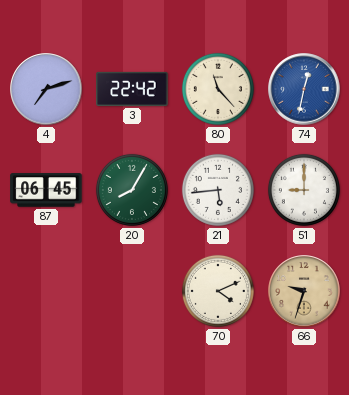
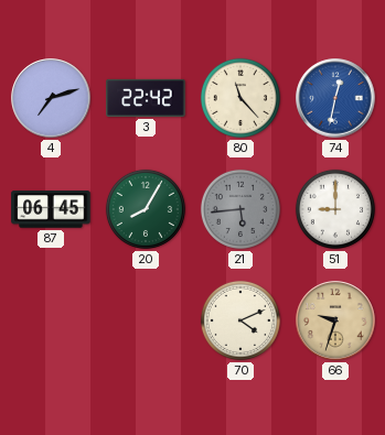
21 dial: white -> grey
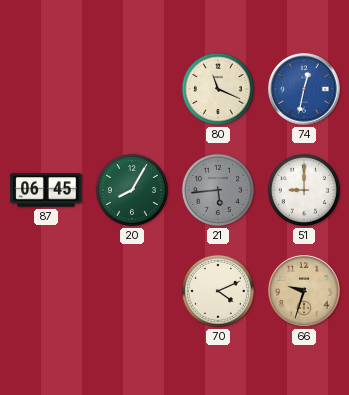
4: 7:12 -> none
3: 22:42 -> none
80: 11:23 -> 11:19
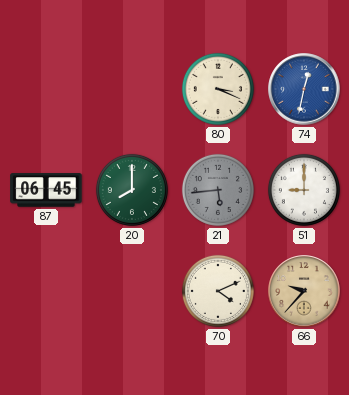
80: 11:19 -> 3:19
20: 8:05 -> 8:00
66: 9:33 -> 9:37
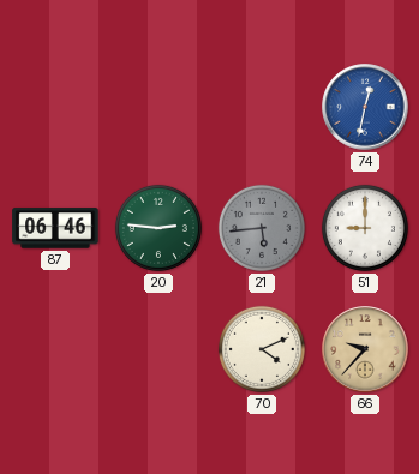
80: 3:19 -> none
87: 06:45 -> 06:46
20: 8:00 -> 2:46
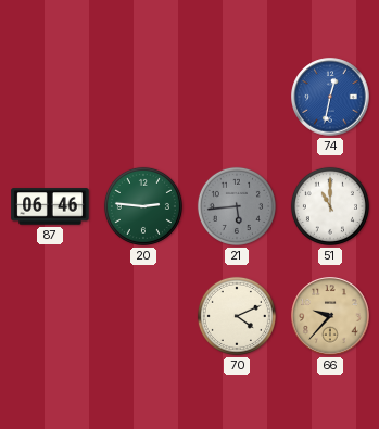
51: 9:00 -> 11:00
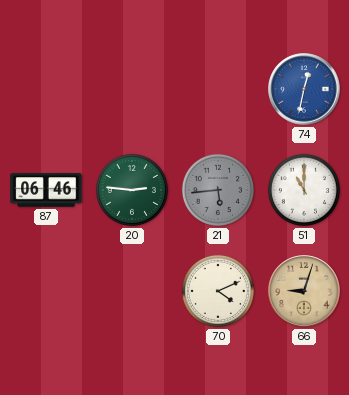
66: 9:37 -> 9:03
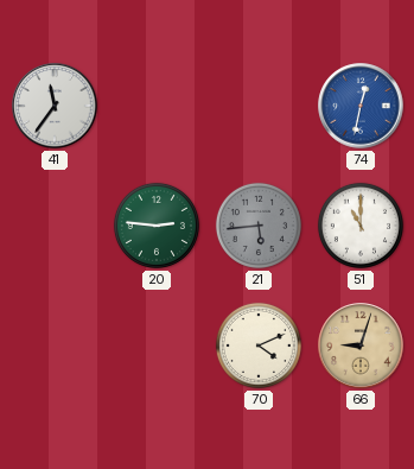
41: none -> 11:36
87: 06:46 -> none
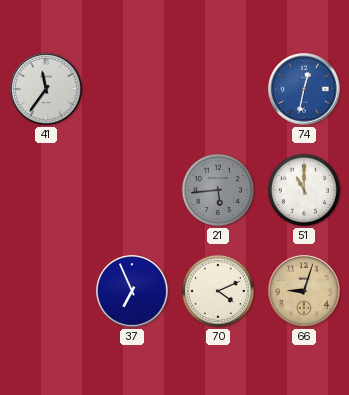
20: 2:46 -> none
37: none -> 6:56
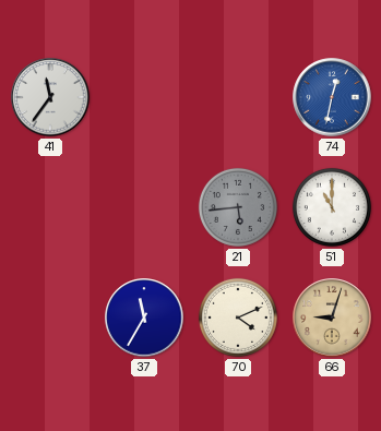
37: 6:56 -> 11:35
